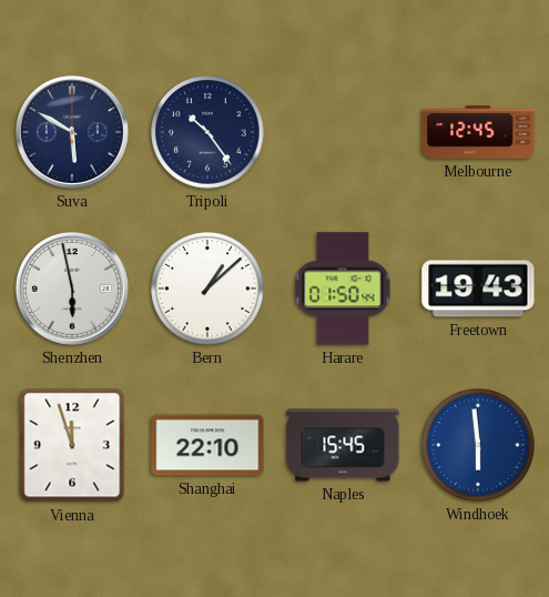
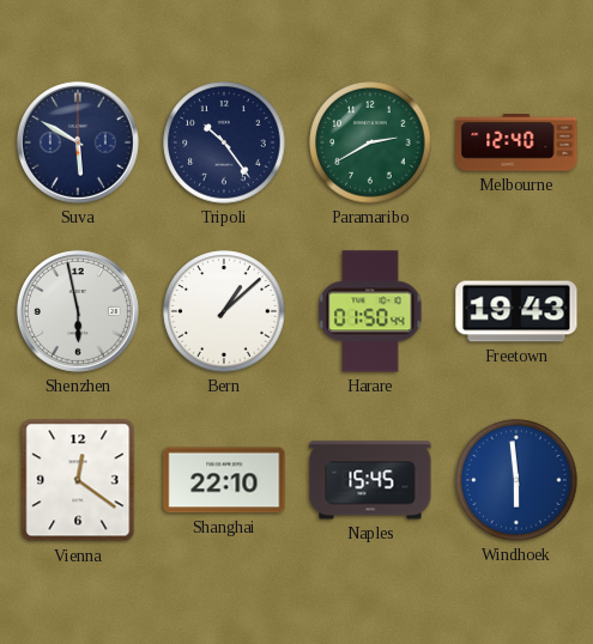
Paramaribo: none -> 2:40
Melbourne: 12:45 -> 12:40
Vienna: 11:57 -> 12:21
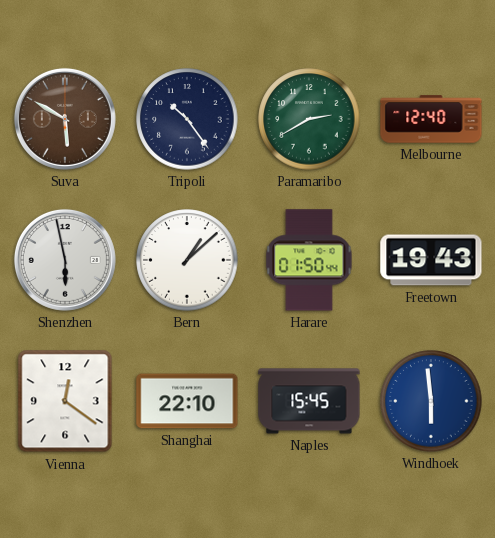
Suva dial: navy -> brown
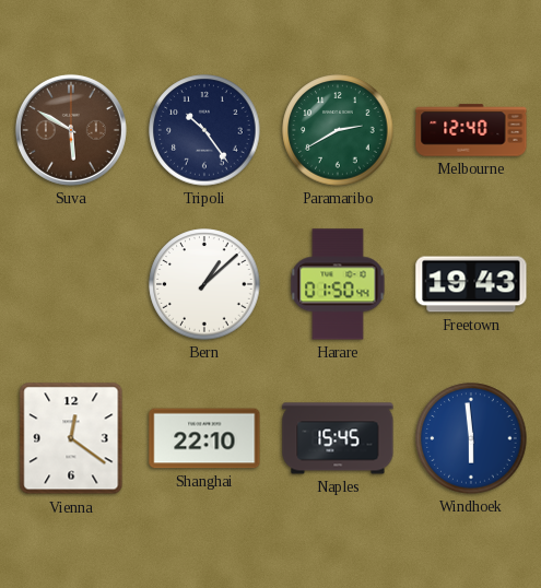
Shenzhen: 5:58 -> none
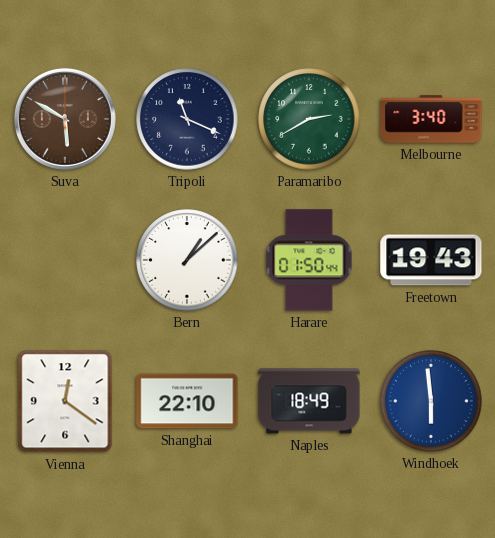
Tripoli: 10:24 -> 11:19
Melbourne: 12:40 -> 3:40
Naples: 15:45 -> 18:49
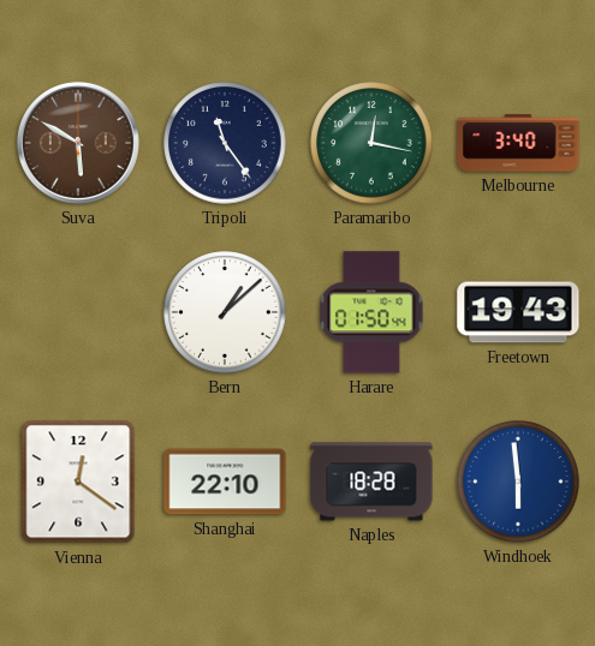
Tripoli: 11:19 -> 11:24
Paramaribo: 2:40 -> 12:17
Naples: 18:49 -> 18:28
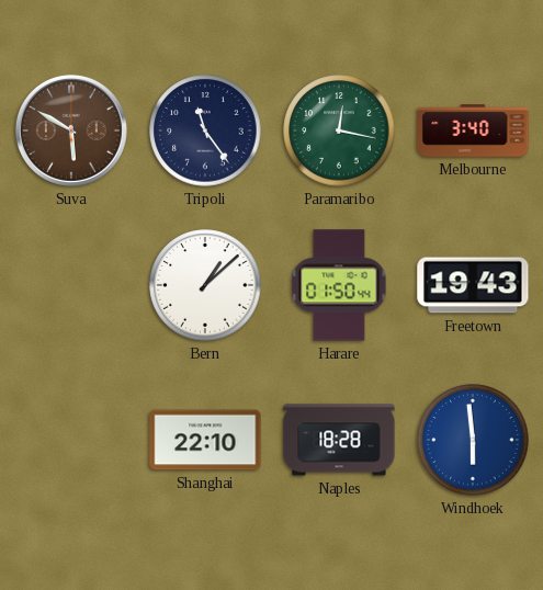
Vienna: 12:21 -> none
